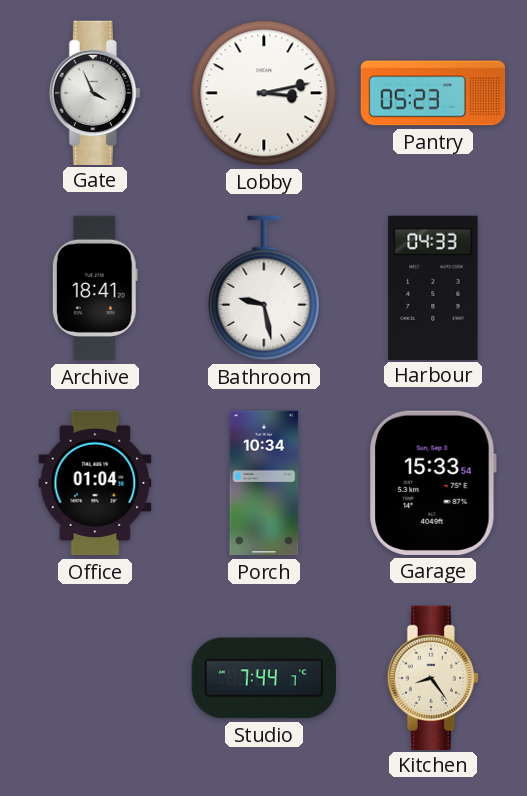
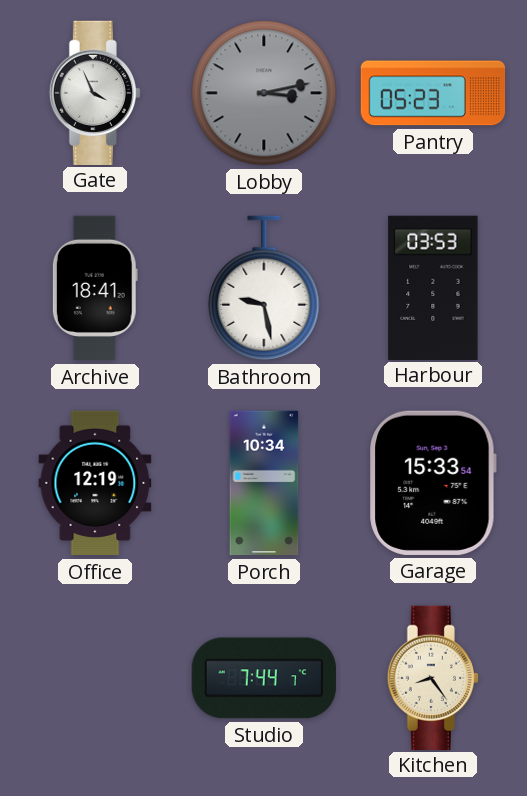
Lobby dial: white -> grey
Harbour: 04:33 -> 03:53
Office: 01:04 -> 12:19
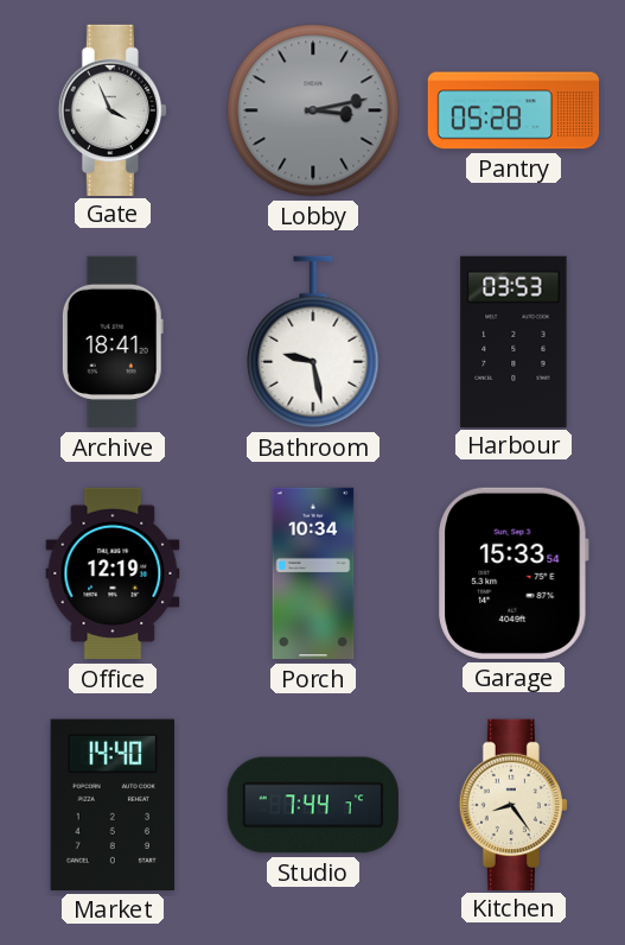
Pantry: 05:23 -> 05:28
Market: none -> 14:40
